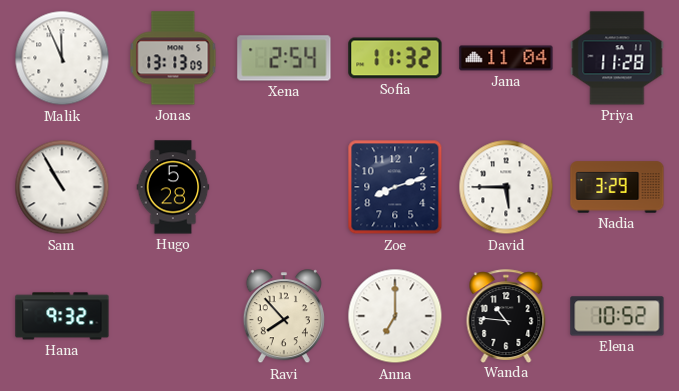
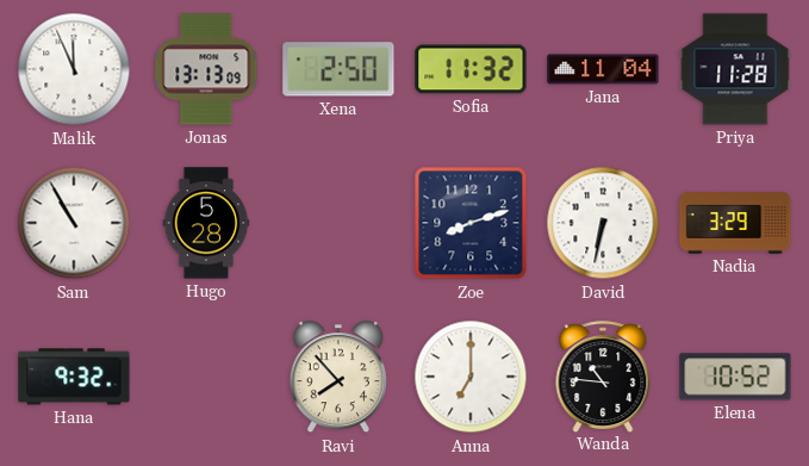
Xena: 2:54 -> 2:50
David: 5:45 -> 6:32
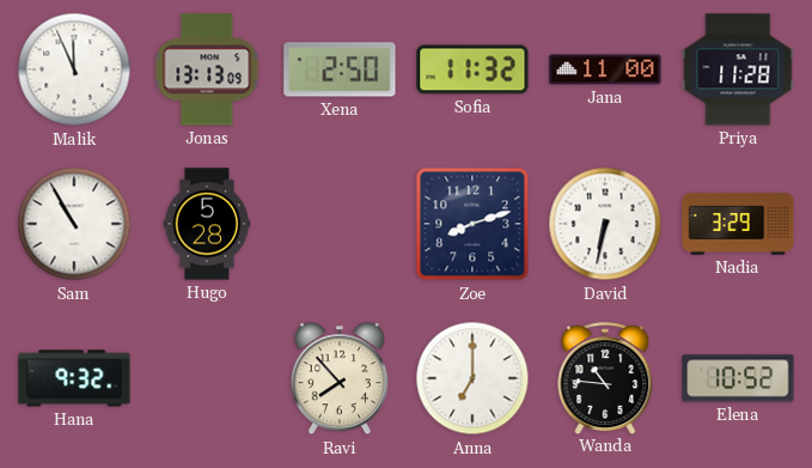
Jana: 11:04 -> 11:00
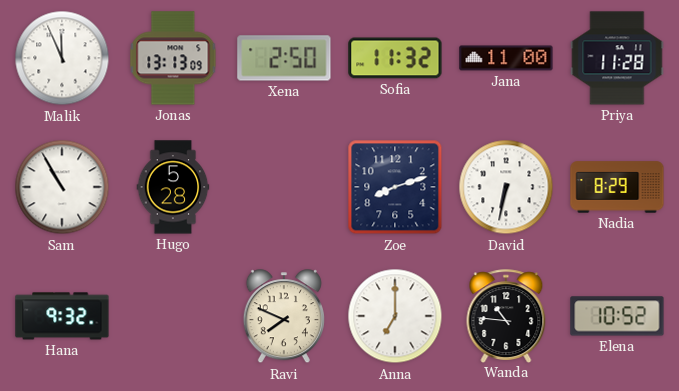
Nadia: 3:29 -> 8:29
Ravi: 7:53 -> 7:49
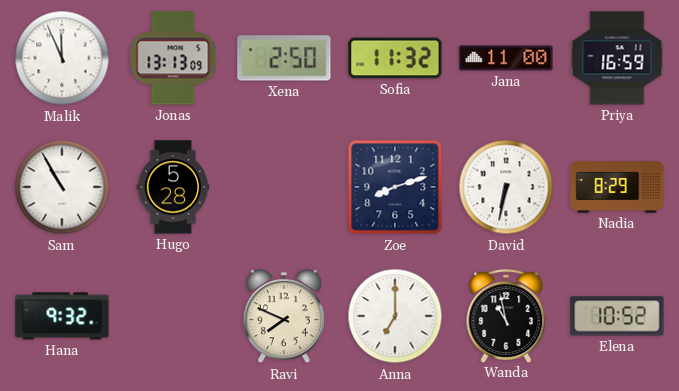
Priya: 11:28 -> 16:59
Wanda: 10:46 -> 10:58
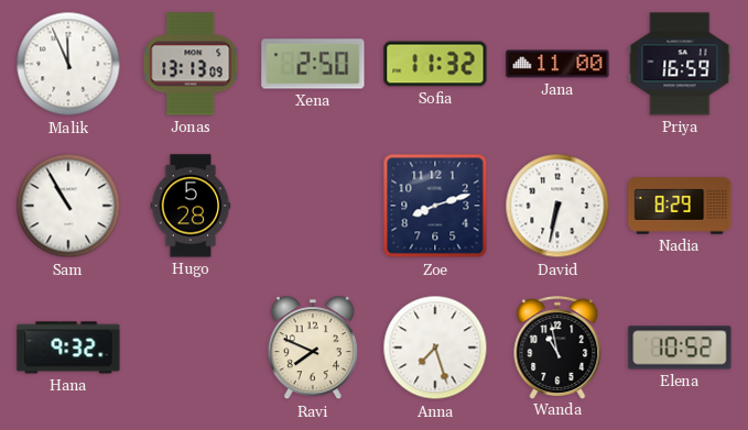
Anna: 7:00 -> 7:27
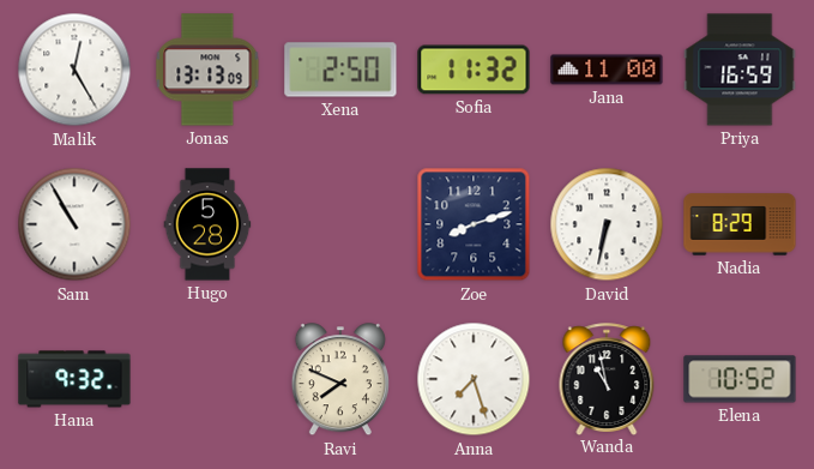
Malik: 11:56 -> 12:25
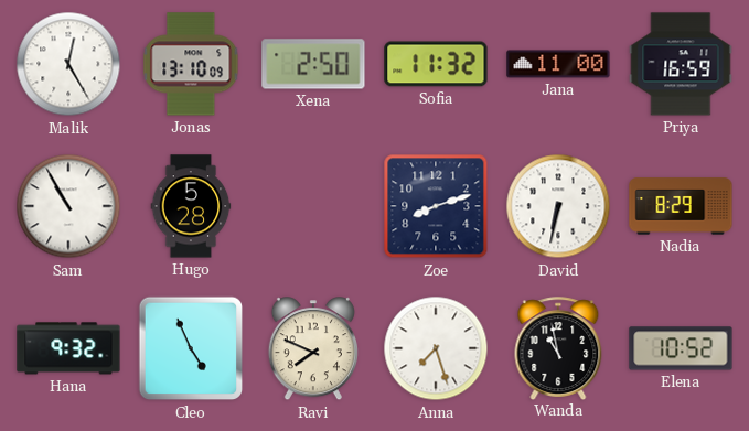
Jonas: 13:13 -> 13:10
Cleo: none -> 4:56
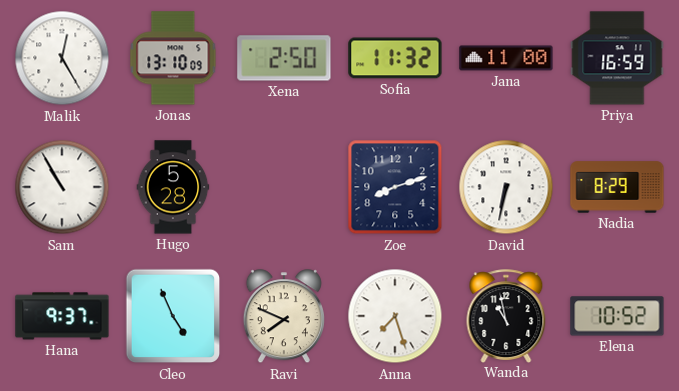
Hana: 9:32 -> 9:37
